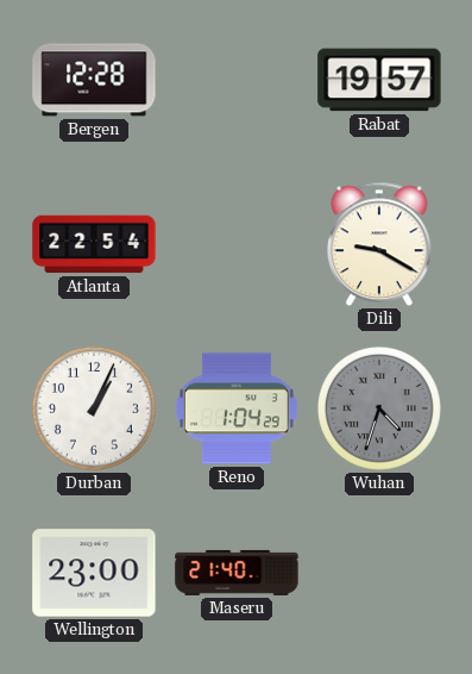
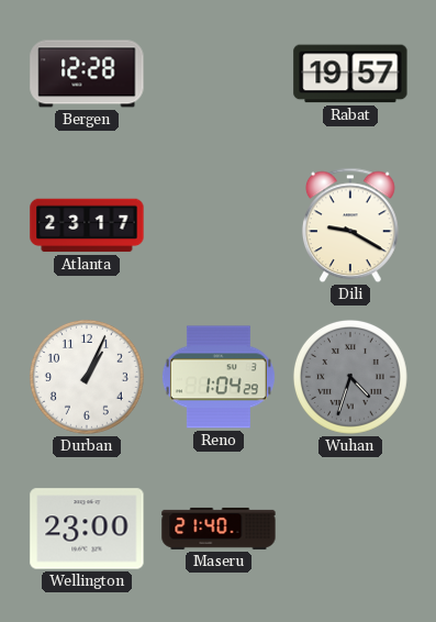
Atlanta: 22:54 -> 23:17
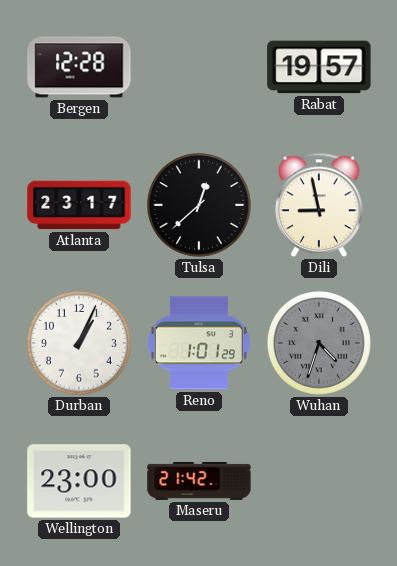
Tulsa: none -> 12:38
Dili: 9:20 -> 8:58
Reno: 1:04 -> 1:01
Maseru: 21:40 -> 21:42
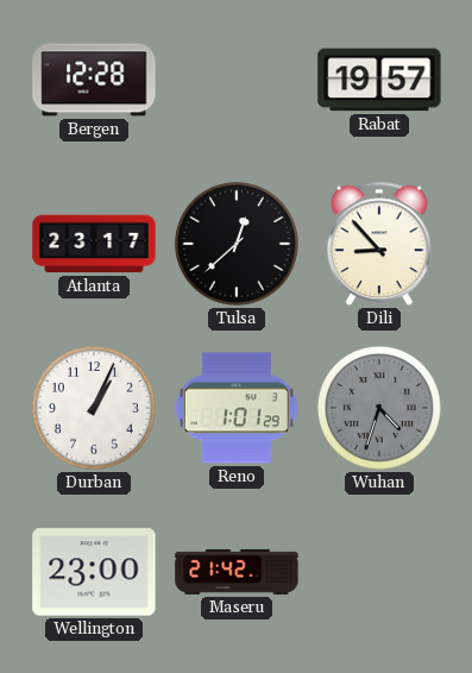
Dili: 8:58 -> 8:53
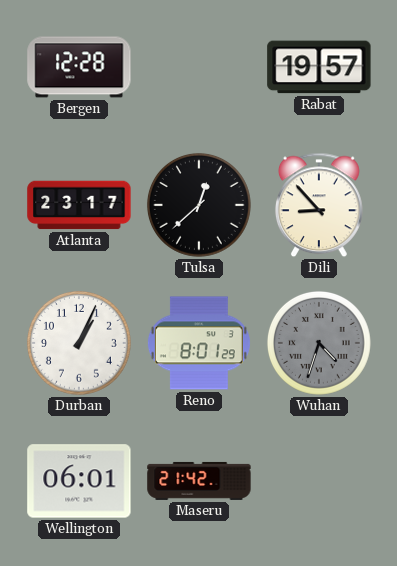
Reno: 1:01 -> 8:01
Wellington: 23:00 -> 06:01
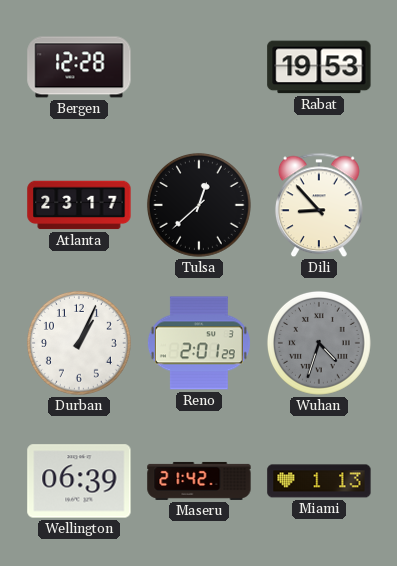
Rabat: 19:57 -> 19:53
Reno: 8:01 -> 2:01
Wellington: 06:01 -> 06:39
Miami: none -> 1:13
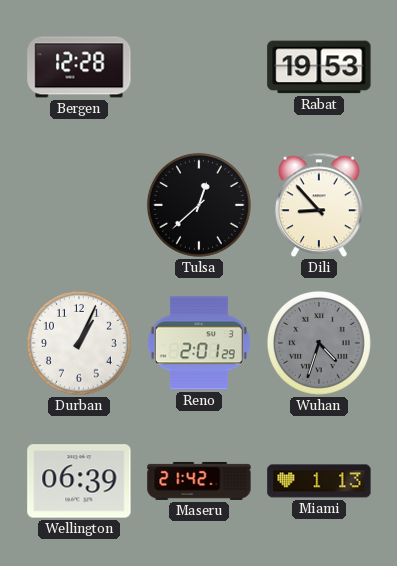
Atlanta: 23:17 -> none
